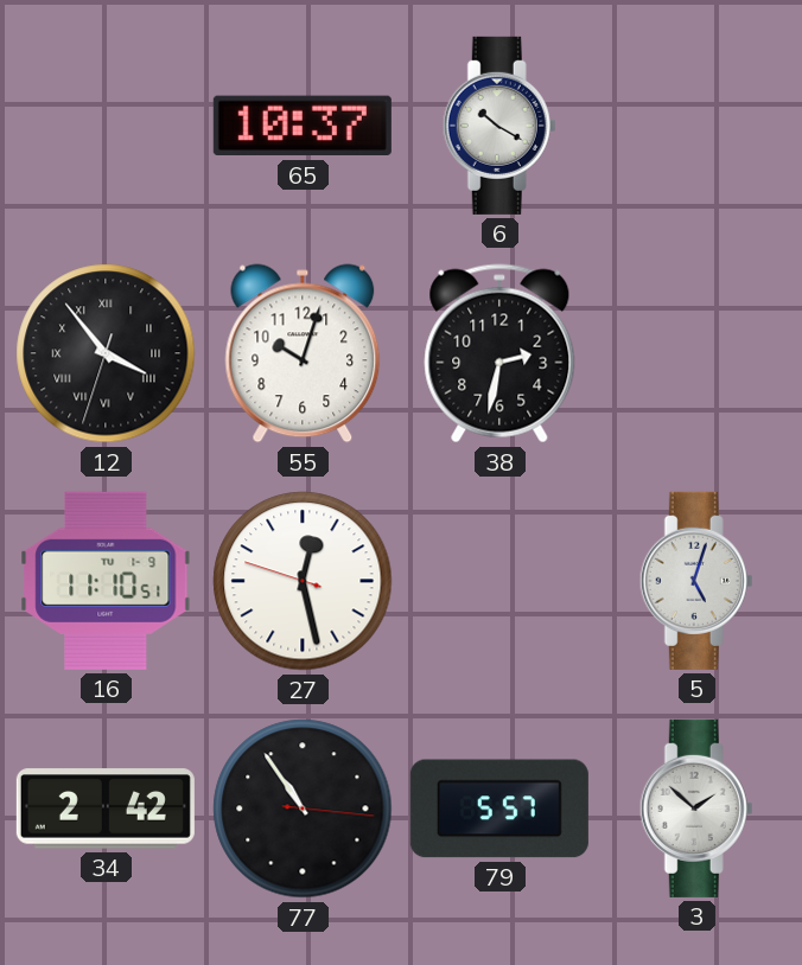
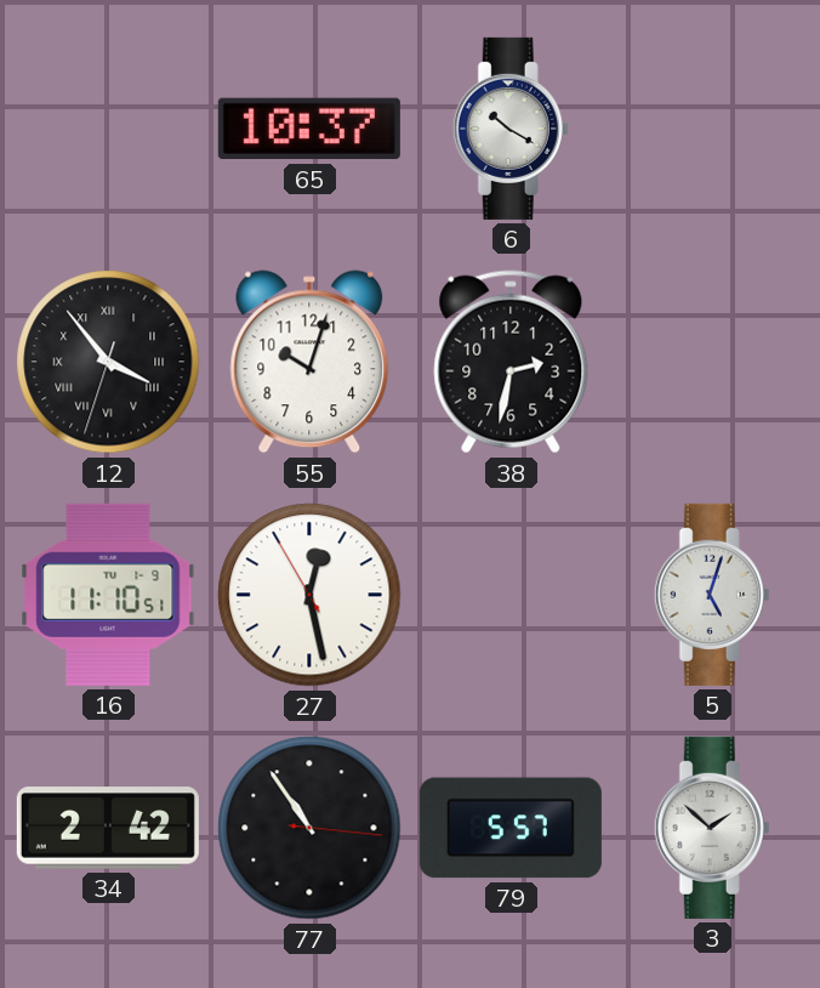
27: 12:27:48 -> 12:27:55
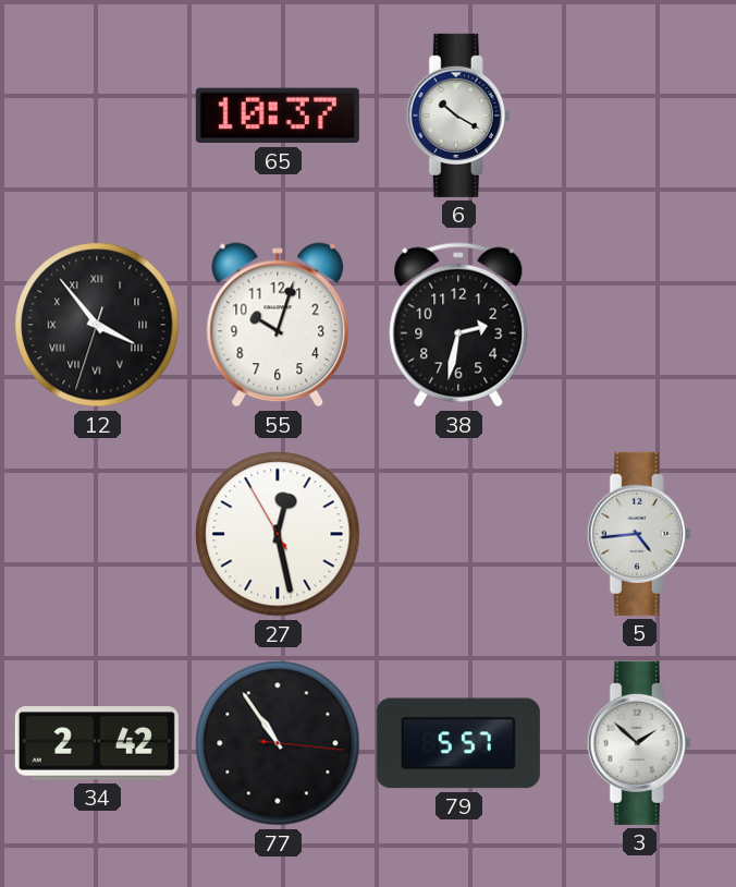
16: 11:10 -> none
5: 5:03 -> 4:44
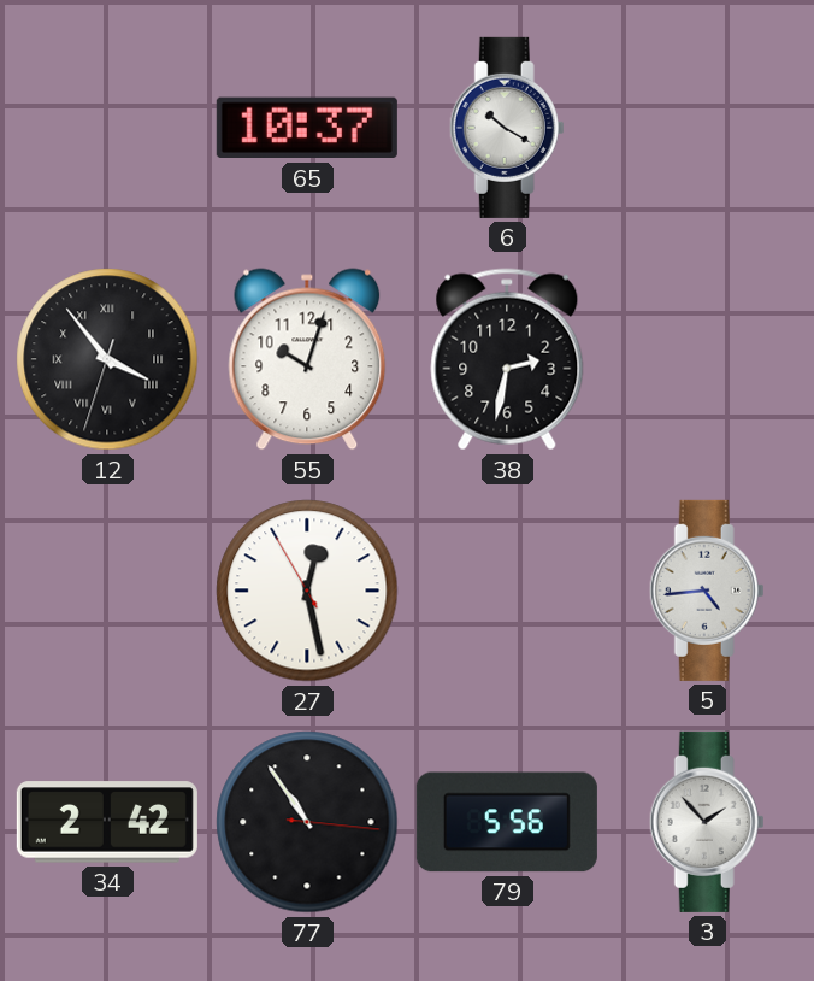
79: 5:57 -> 5:56
3: 1:52 -> 1:53
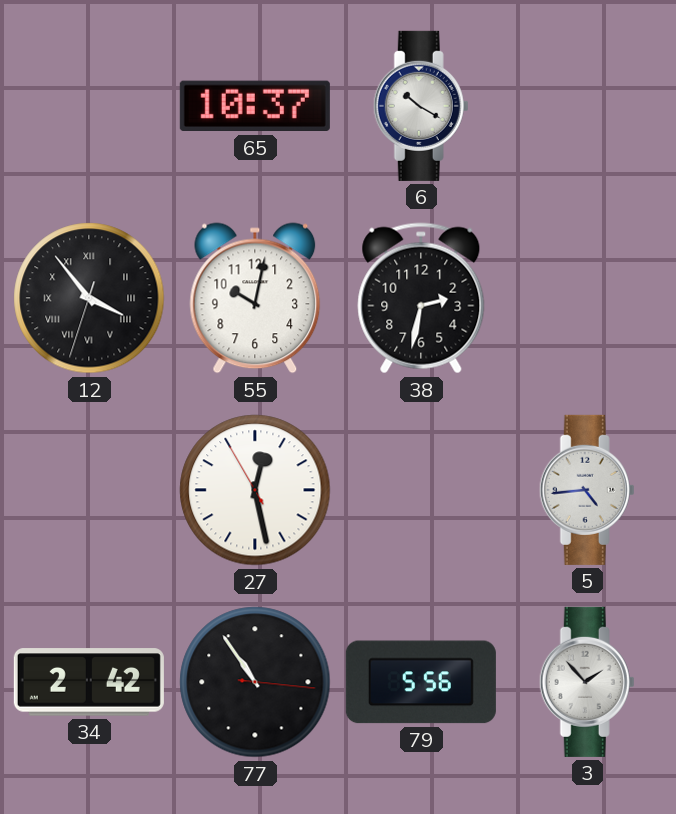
55: 10:03 -> 10:02
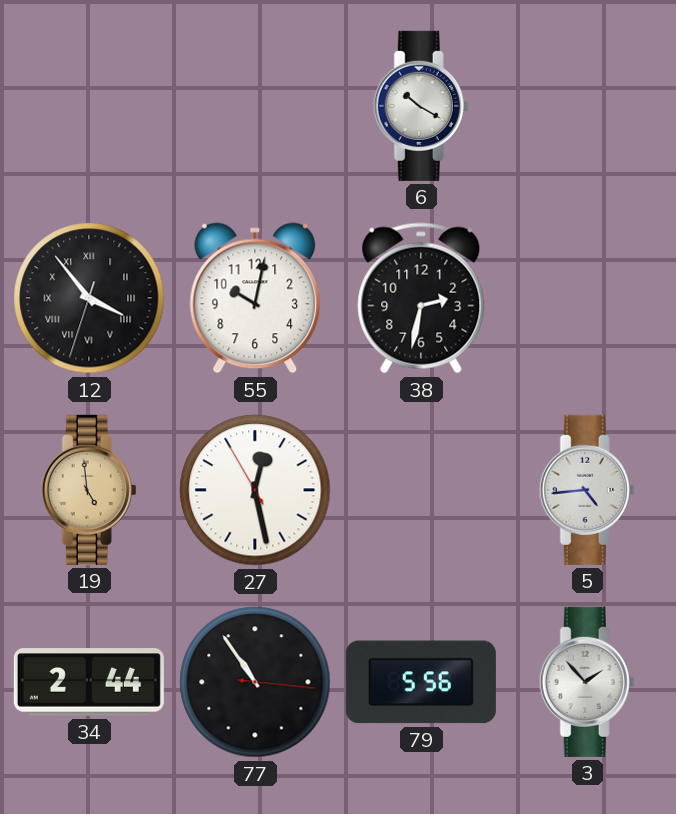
65: 10:37 -> none
19: none -> 4:59
34: 2:42 -> 2:44
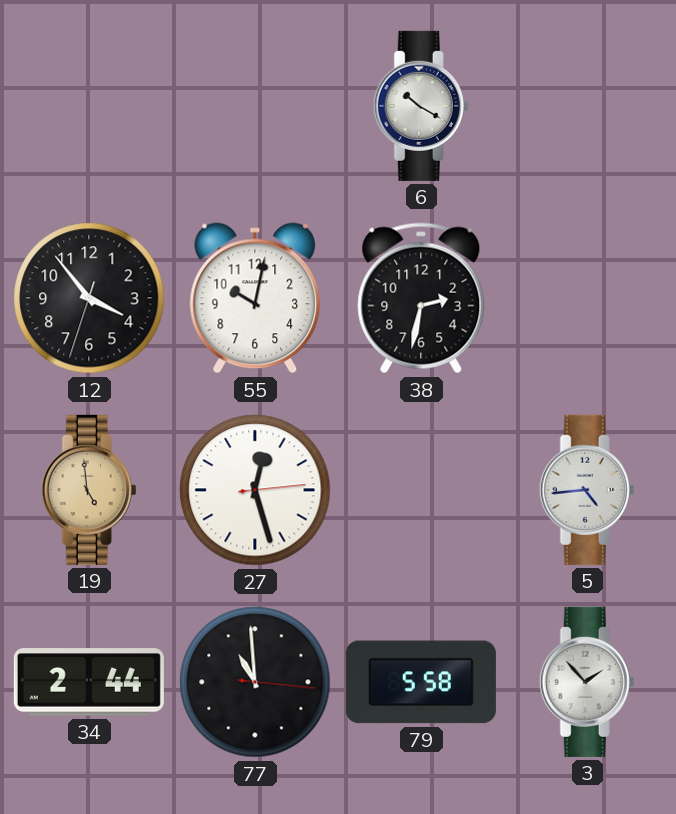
12 numerals: Roman -> Arabic
27: 12:27:55 -> 12:27:14
77: 10:54 -> 10:59
79: 5:56 -> 5:58
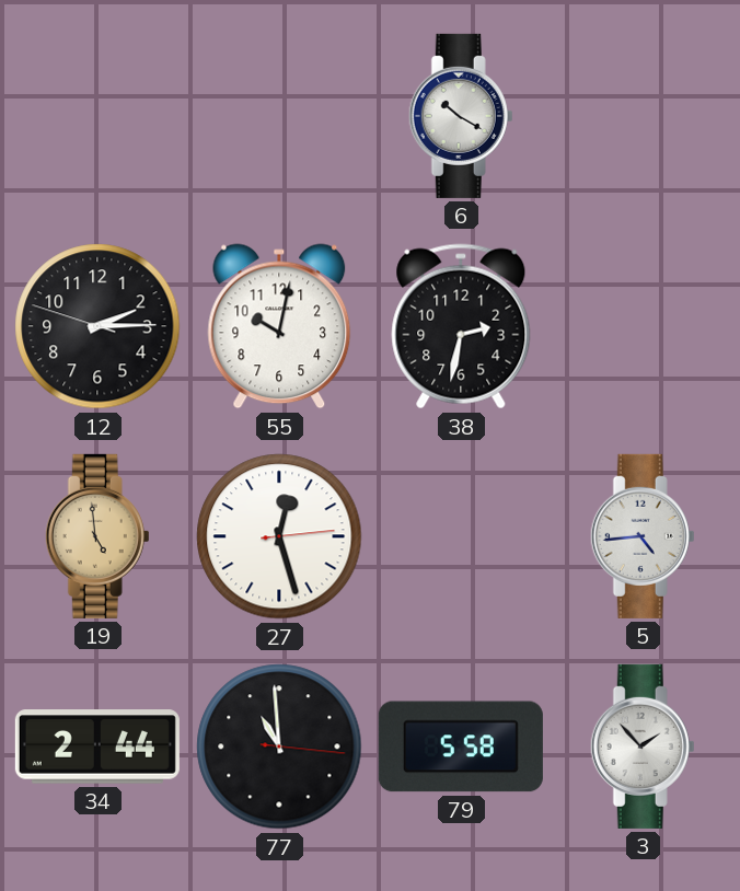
12: 3:53 -> 2:14
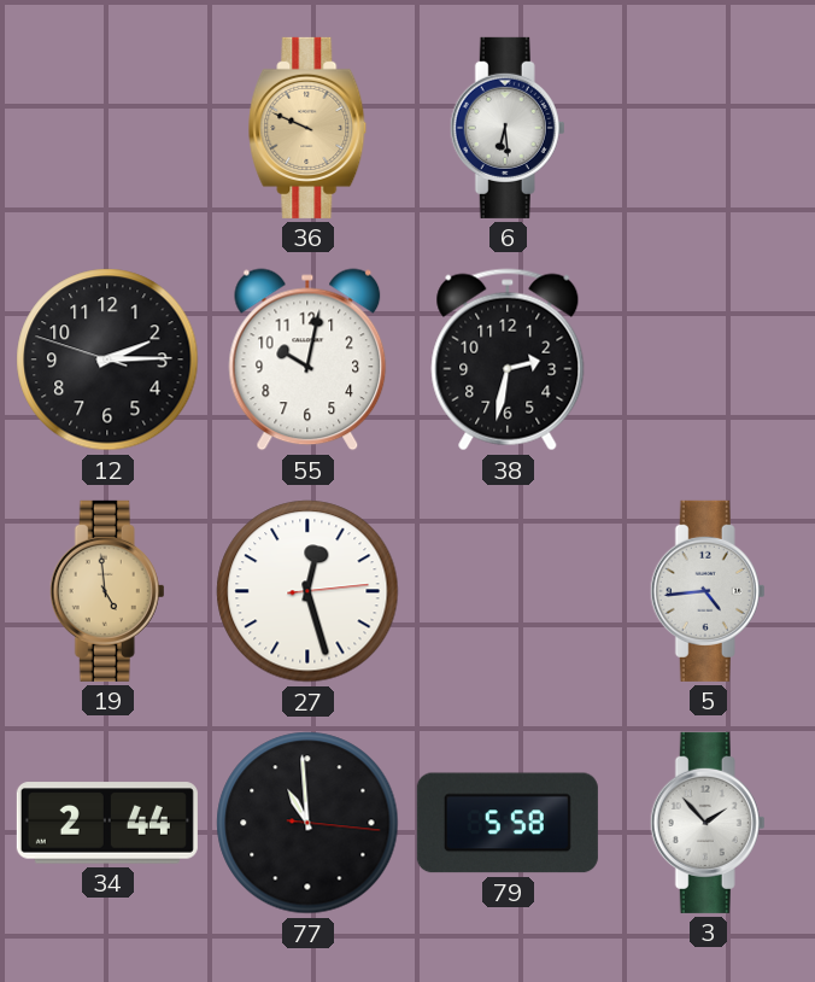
36: none -> 9:49
6: 10:20 -> 6:29
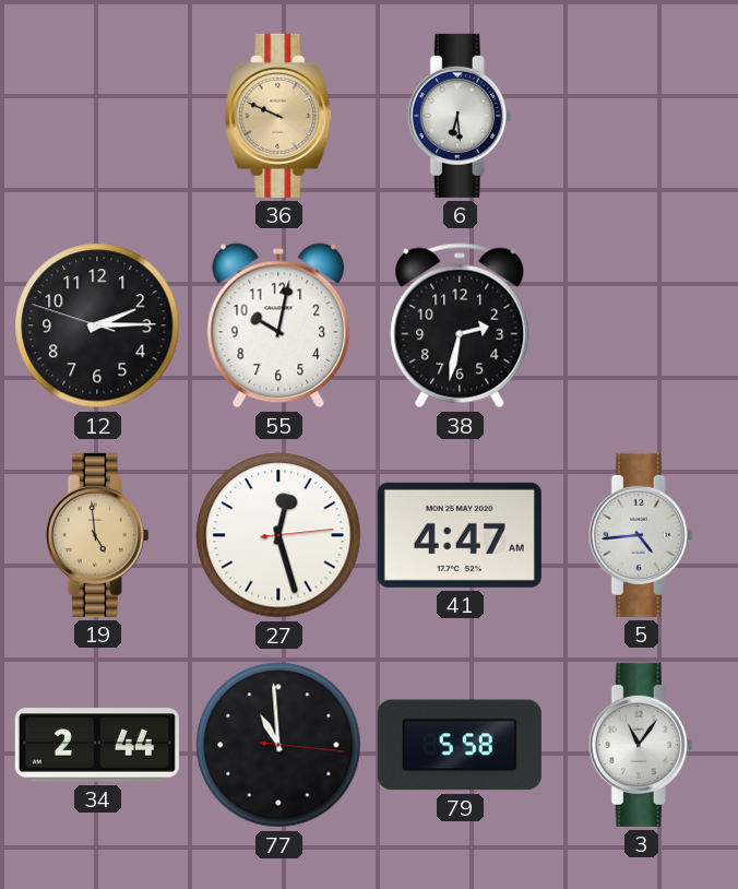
41: none -> 4:47
3: 1:53 -> 11:06
